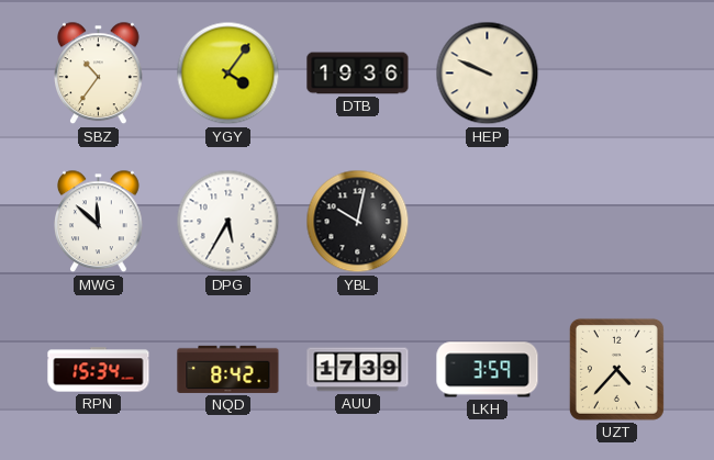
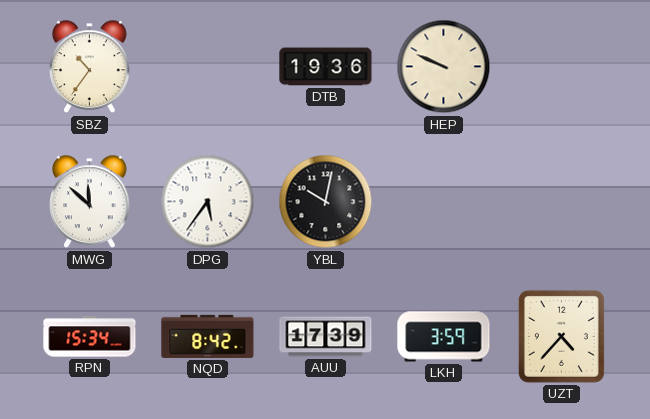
YGY: 4:06 -> none
DPG: 5:35 -> 5:36
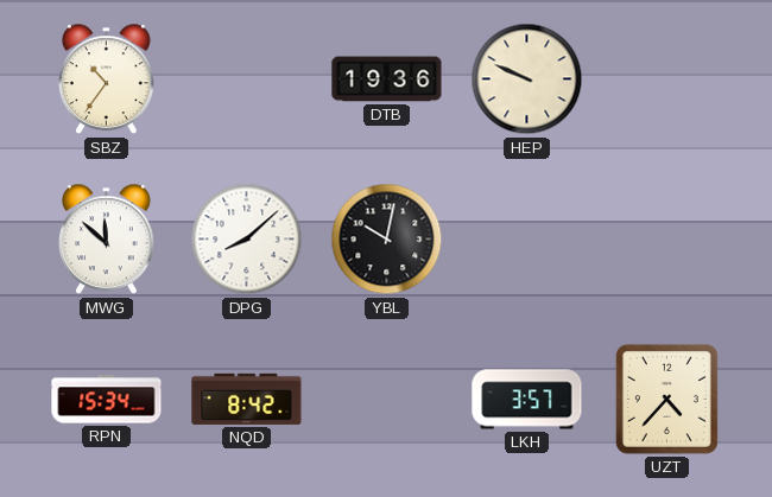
DPG: 5:36 -> 8:08
AUU: 17:39 -> none
LKH: 3:59 -> 3:57
